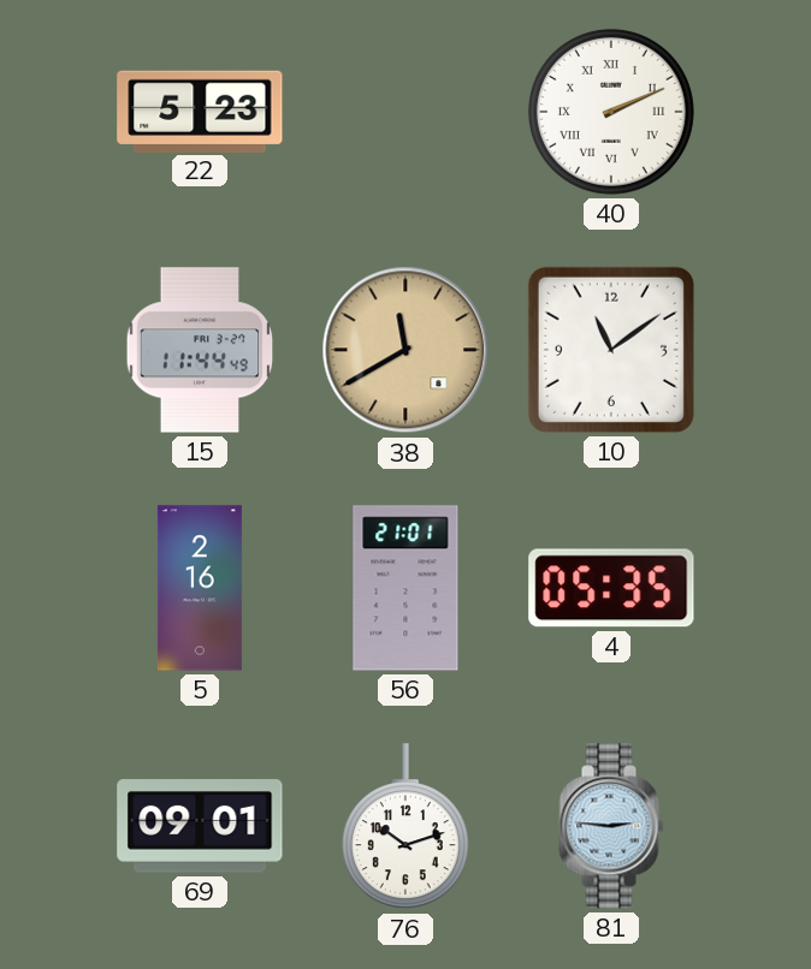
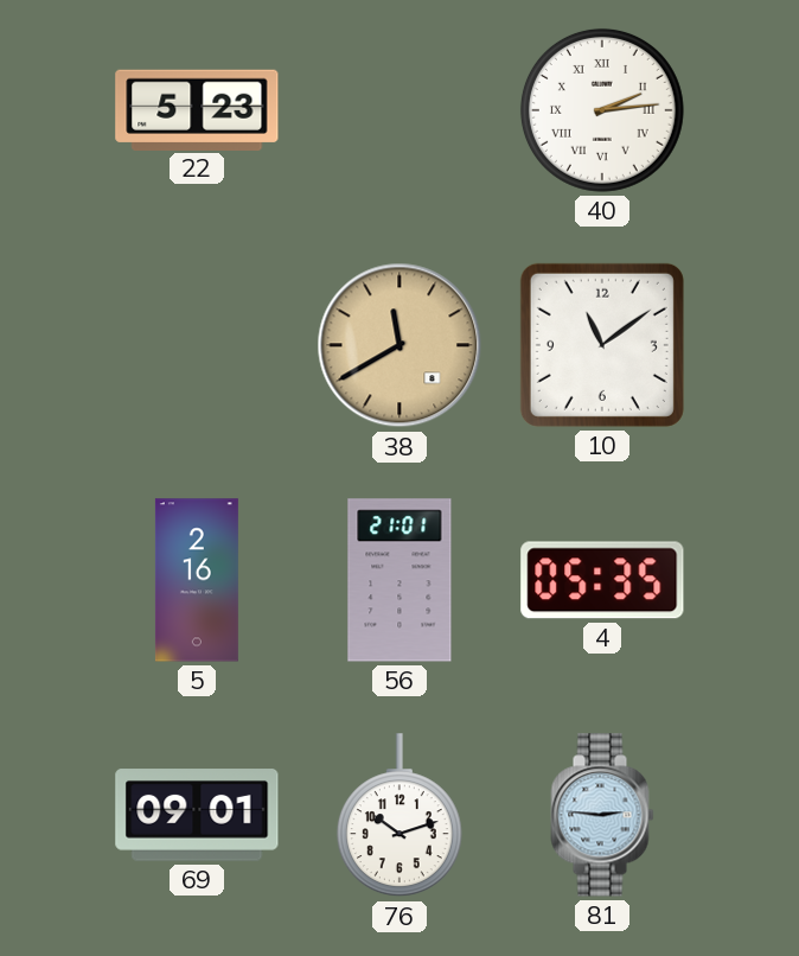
40: 2:11 -> 2:14
15: 11:44 -> none
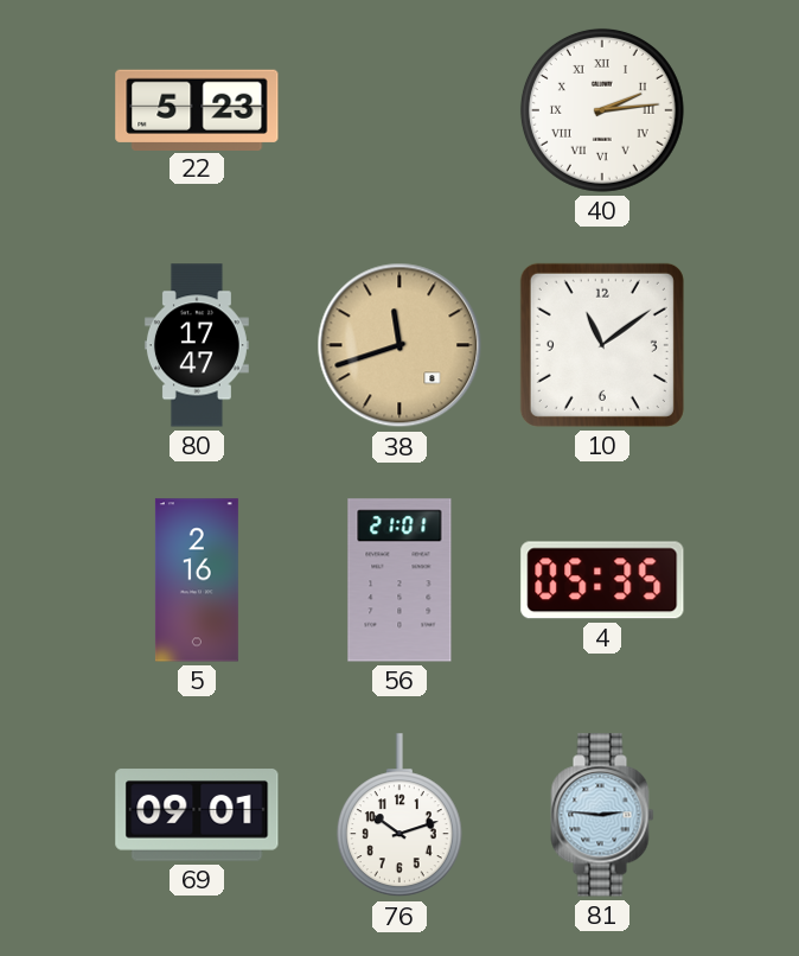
80: none -> 17:47
38: 11:40 -> 11:42
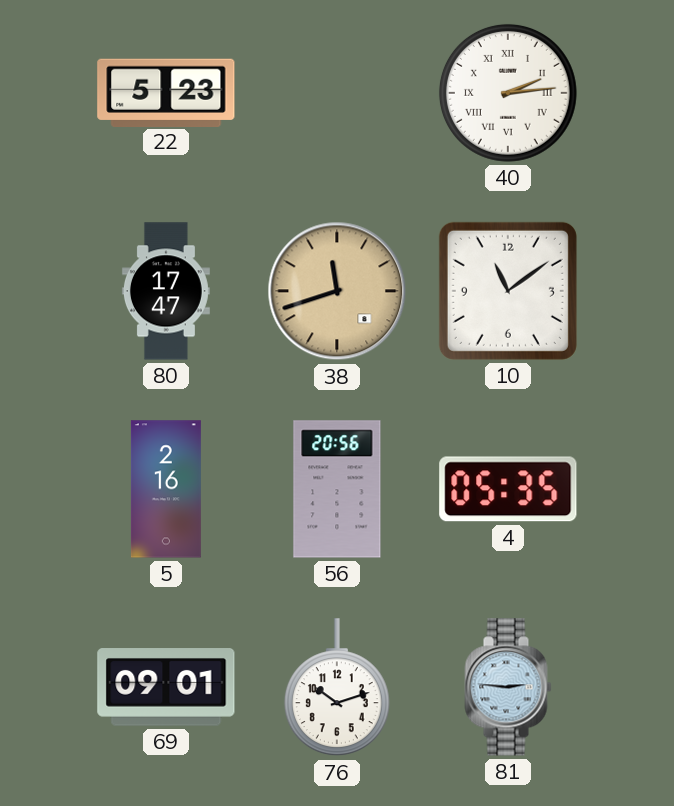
56: 21:01 -> 20:56
